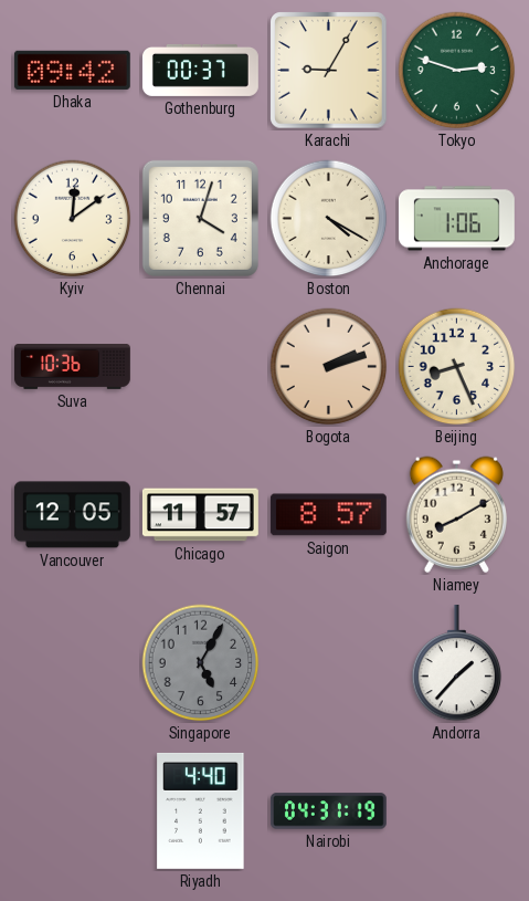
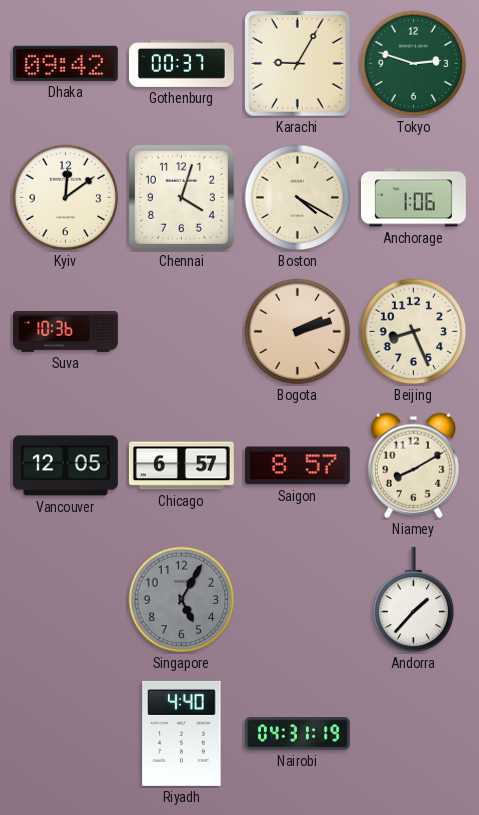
Chicago: 11:57 -> 6:57
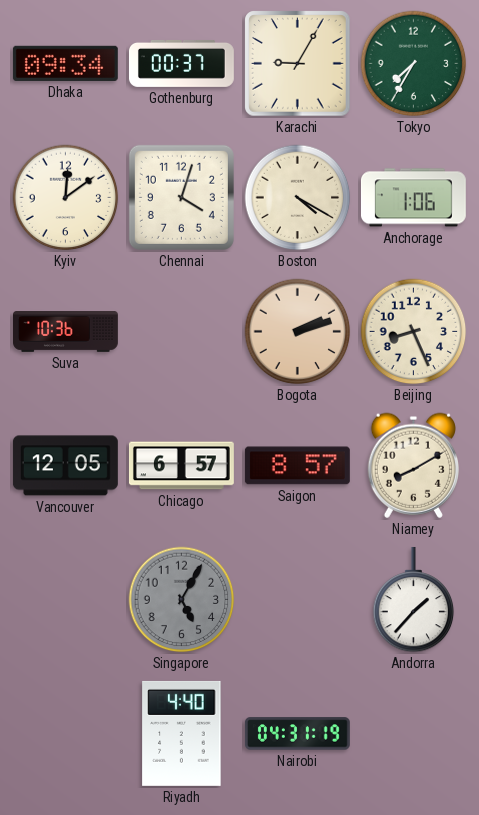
Dhaka: 09:42 -> 09:34
Tokyo: 2:48 -> 7:35
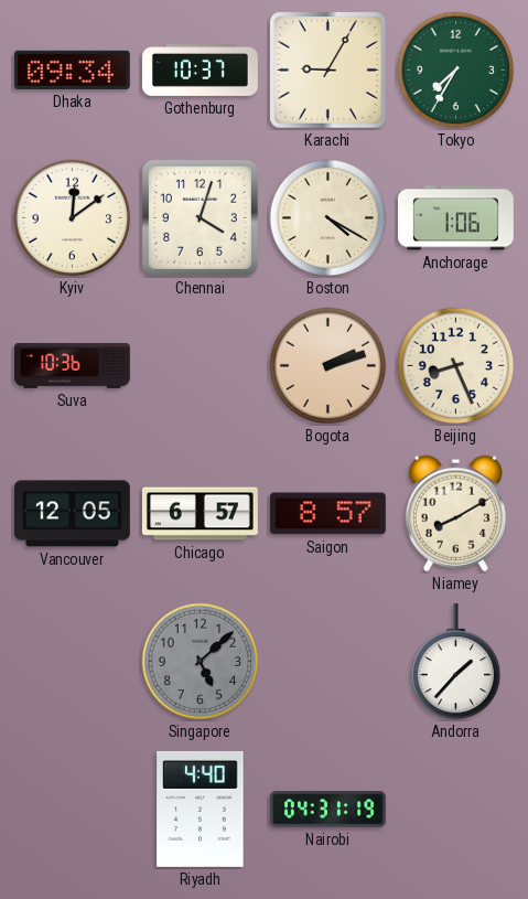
Gothenburg: 00:37 -> 10:37
Singapore: 5:05 -> 5:08
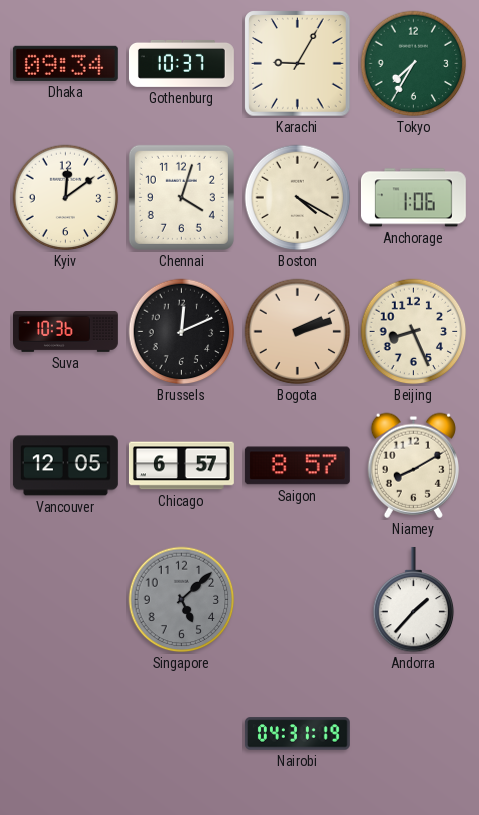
Brussels: none -> 12:11
Riyadh: 4:40 -> none
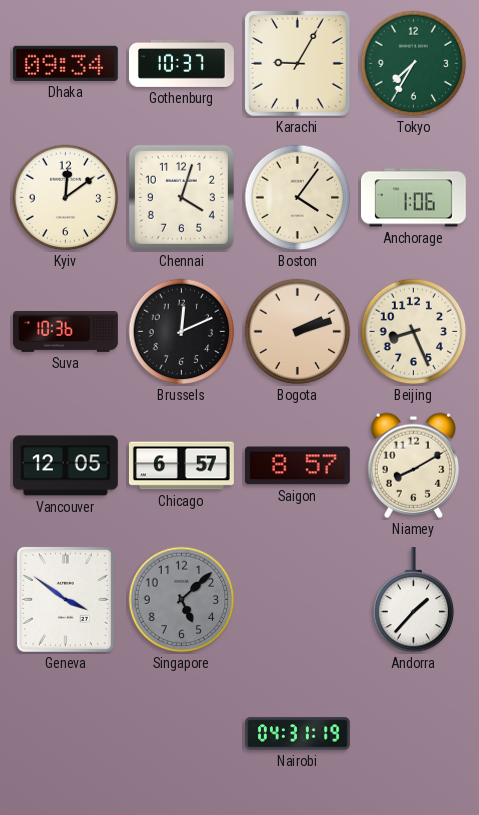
Boston: 4:20 -> 4:06
Geneva: none -> 3:51
